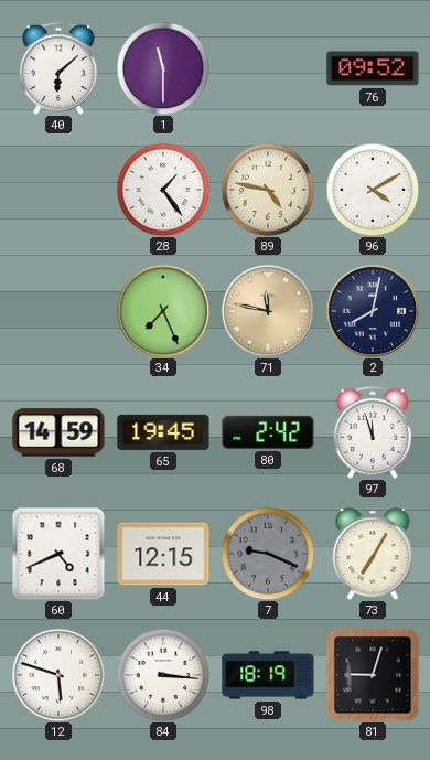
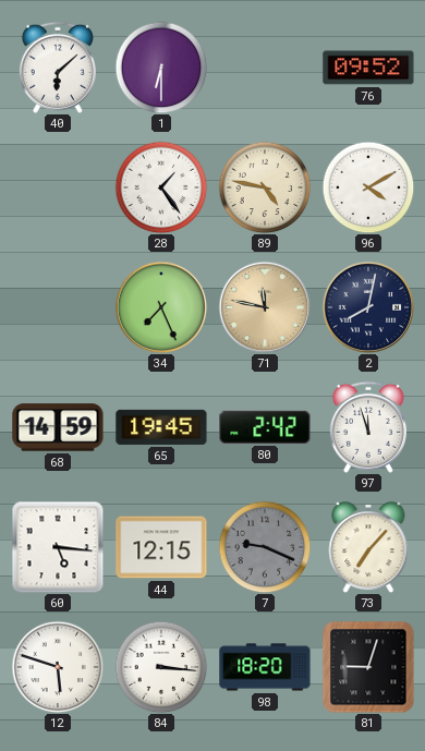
1: 11:30 -> 6:30
60: 4:41 -> 5:16
73: 7:05 -> 7:07
98: 18:19 -> 18:20
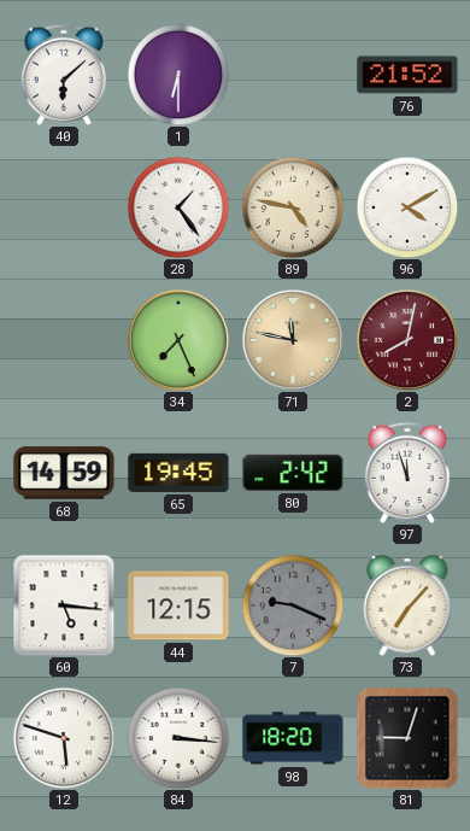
76: 09:52 -> 21:52
2 dial: navy -> burgundy
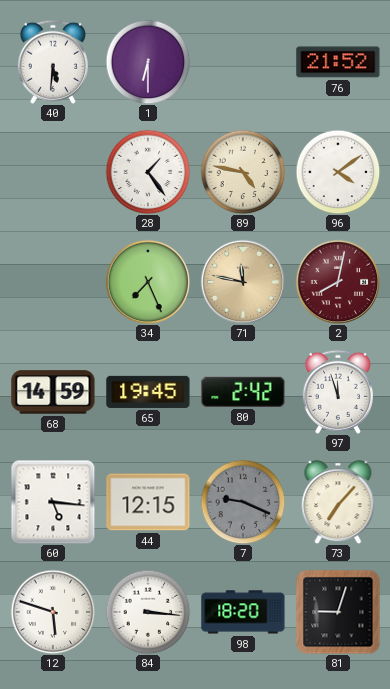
40: 6:08 -> 5:31
96: 4:10 -> 4:09
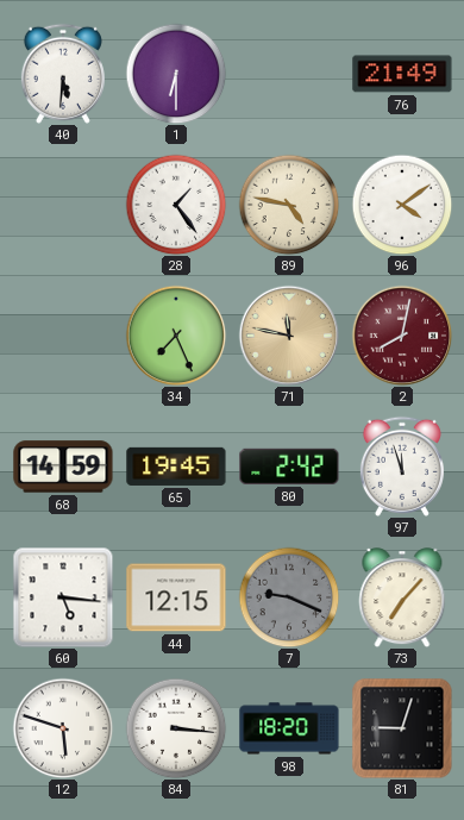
76: 21:52 -> 21:49
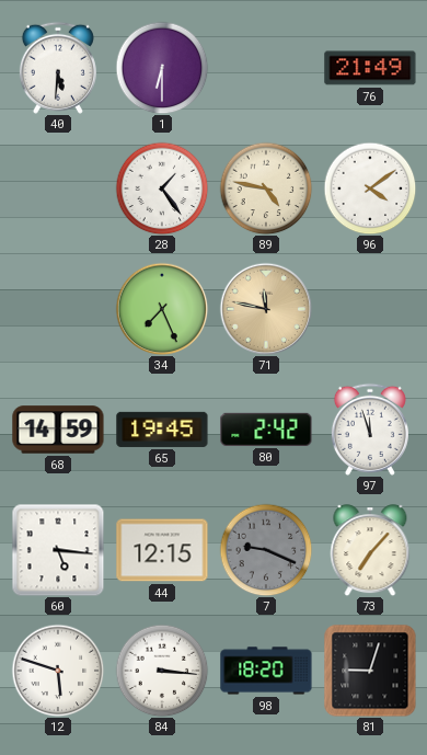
2: 8:02 -> none
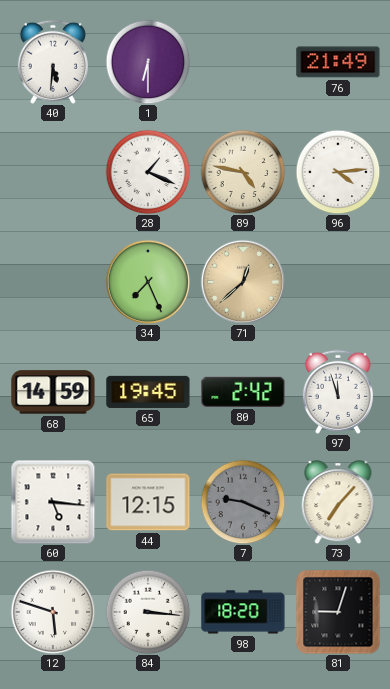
28: 1:24 -> 1:19
96: 4:09 -> 4:14
71: 11:47 -> 12:38
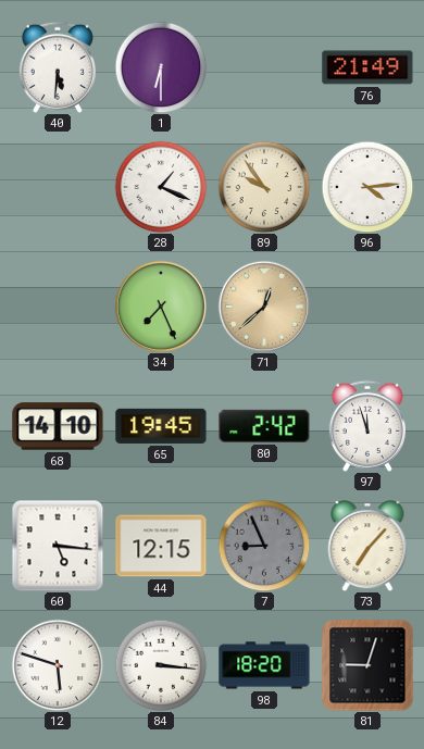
89: 4:47 -> 9:54
68: 14:59 -> 14:10
7: 9:19 -> 8:56
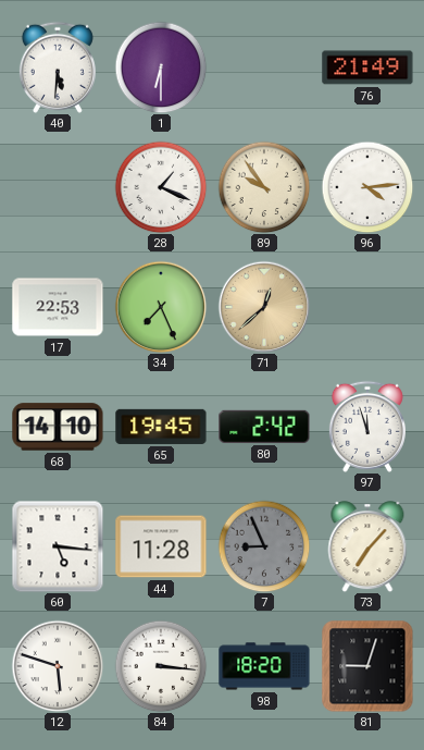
17: none -> 22:53
44: 12:15 -> 11:28
